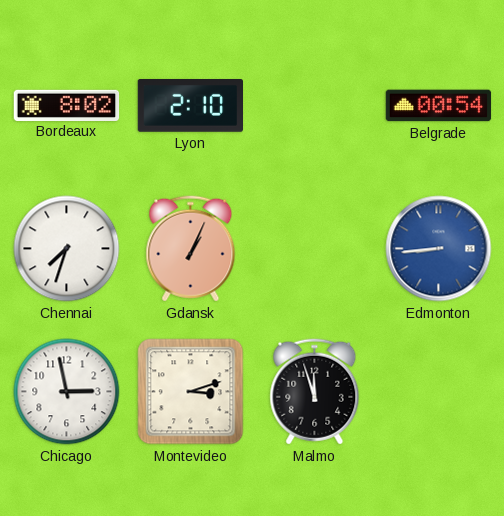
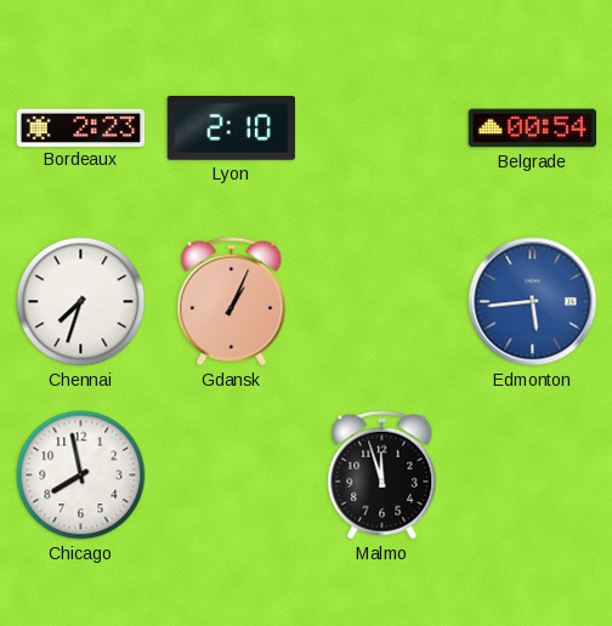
Bordeaux: 8:02 -> 2:23
Edmonton: 8:44 -> 5:44
Chicago: 2:58 -> 7:58
Montevideo: 3:12 -> none
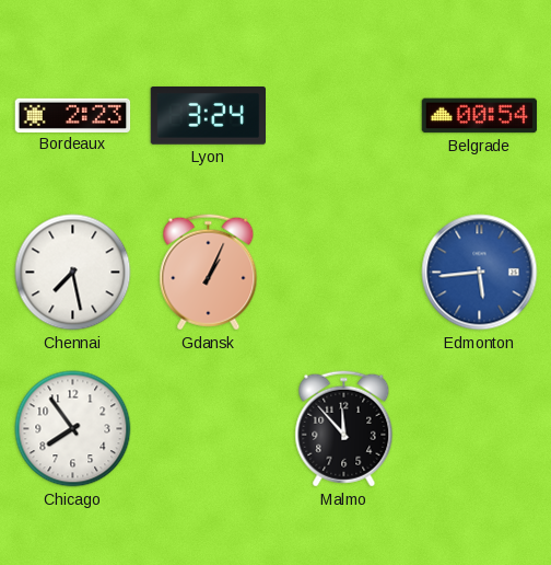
Lyon: 2:10 -> 3:24
Chennai: 7:33 -> 7:28
Chicago: 7:58 -> 7:54
Malmo: 11:57 -> 11:53
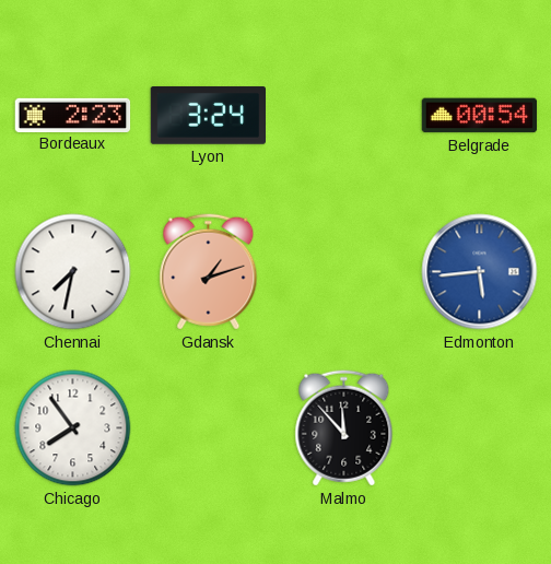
Chennai: 7:28 -> 7:32
Gdansk: 1:04 -> 1:12
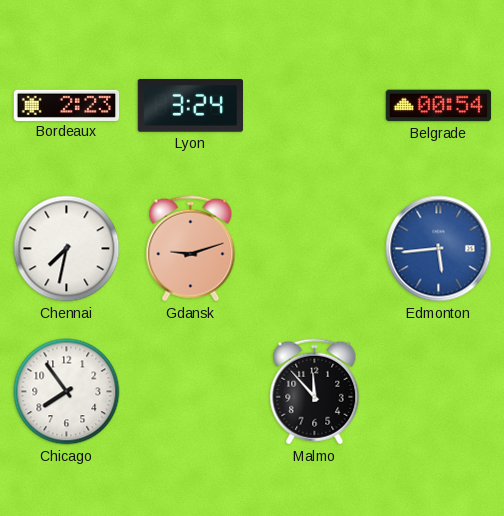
Gdansk: 1:12 -> 9:12
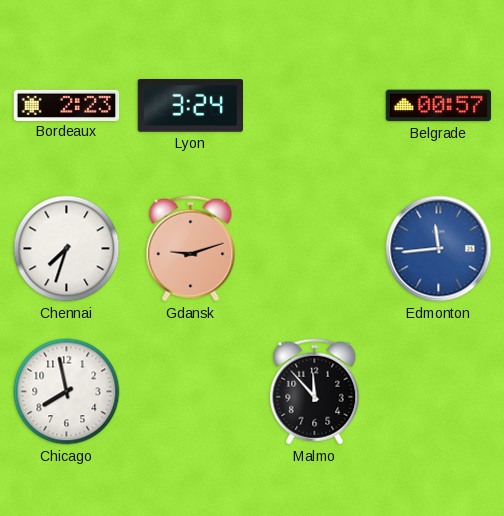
Belgrade: 00:54 -> 00:57
Chennai: 7:32 -> 7:33
Edmonton: 5:44 -> 11:44
Chicago: 7:54 -> 7:58
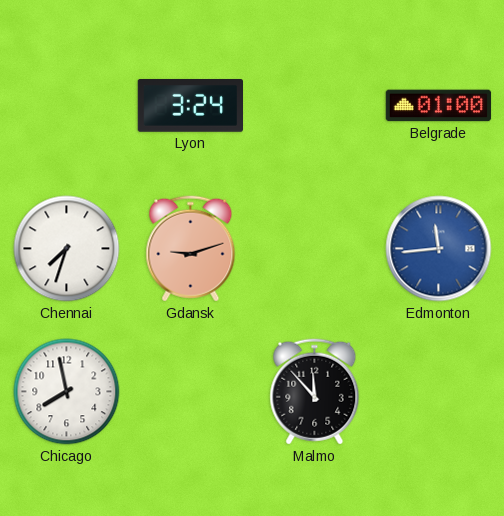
Bordeaux: 2:23 -> none
Belgrade: 00:57 -> 01:00
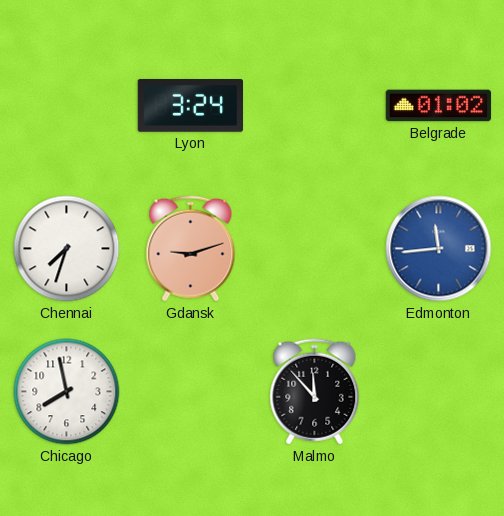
Belgrade: 01:00 -> 01:02
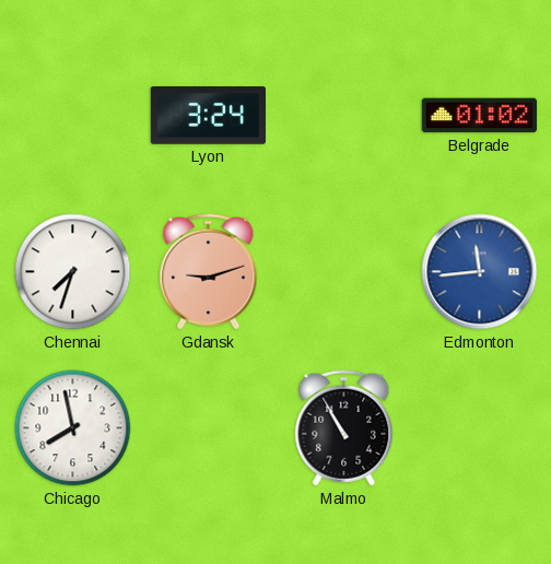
Malmo: 11:53 -> 10:55
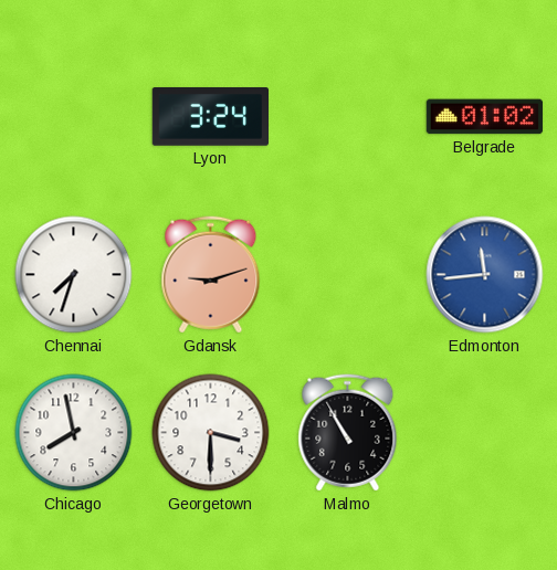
Georgetown: none -> 3:30
